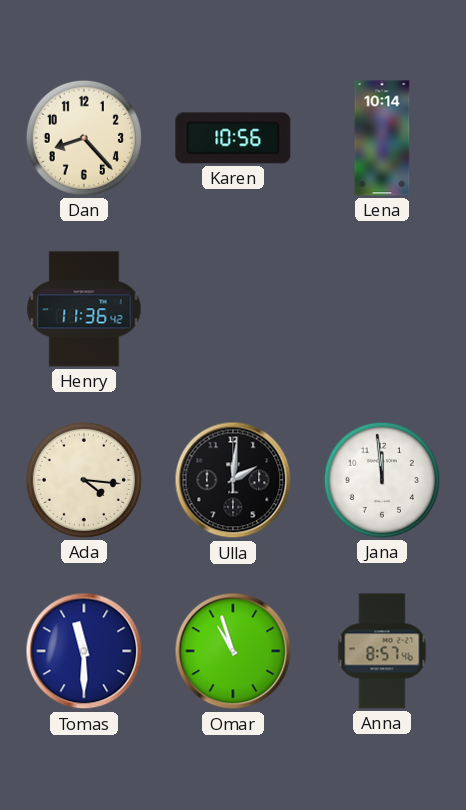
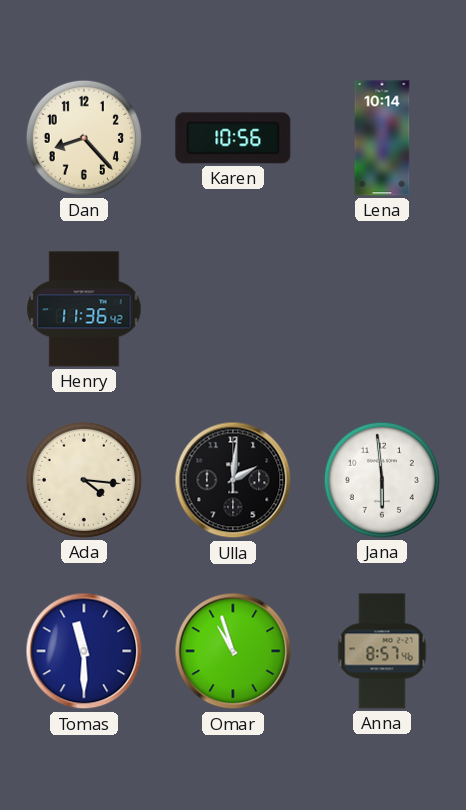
Jana: 11:59 -> 5:59
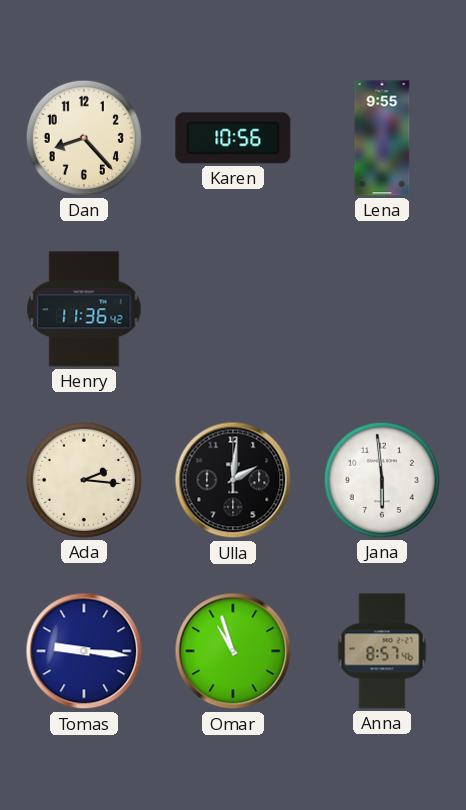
Lena: 10:14 -> 9:55
Ada: 4:16 -> 2:16
Tomas: 11:30 -> 9:16
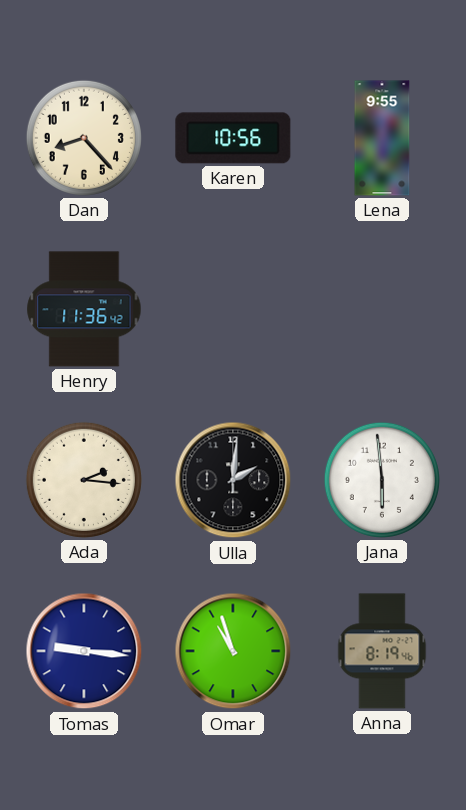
Anna: 8:57 -> 8:19
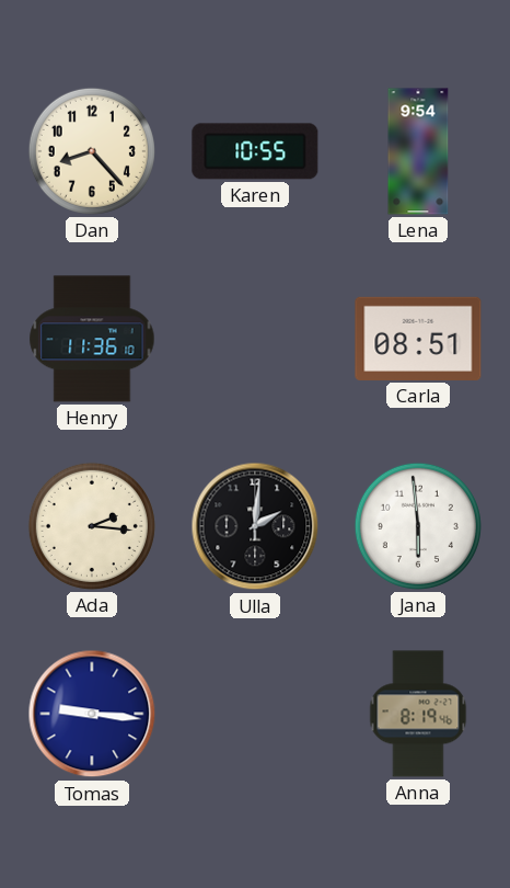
Karen: 10:56 -> 10:55
Lena: 9:55 -> 9:54
Henry: 11:36:42 -> 11:36:10
Carla: none -> 08:51
Omar: 10:57 -> none
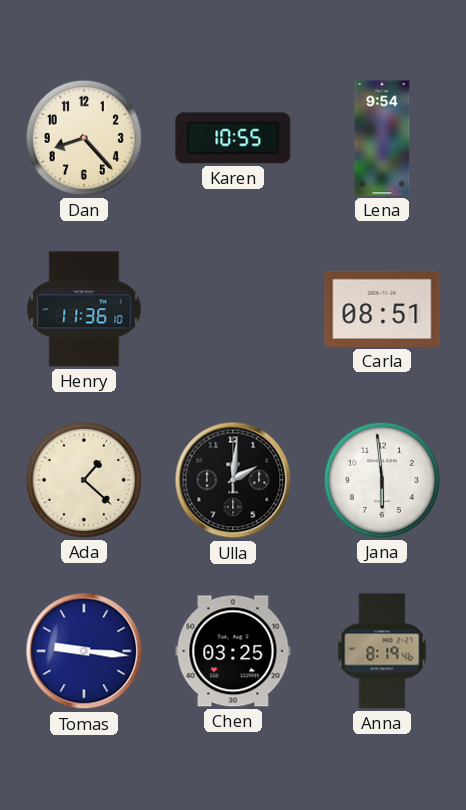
Ada: 2:16 -> 1:22
Chen: none -> 03:25
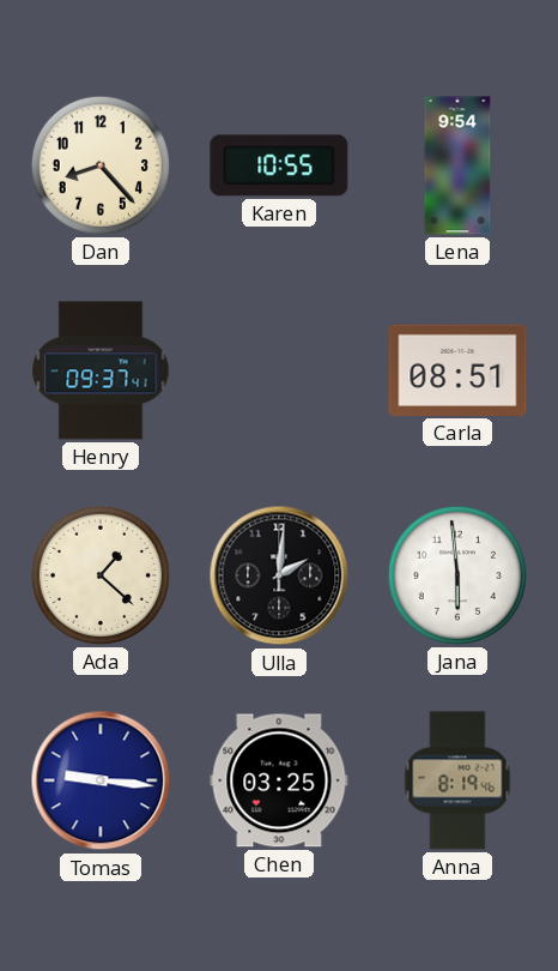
Henry: 11:36 -> 09:37
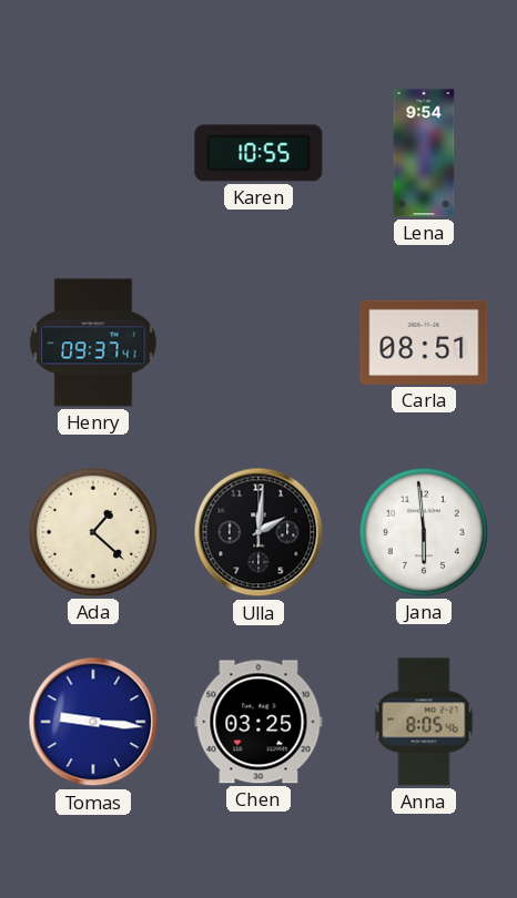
Dan: 8:23 -> none
Anna: 8:19 -> 8:05
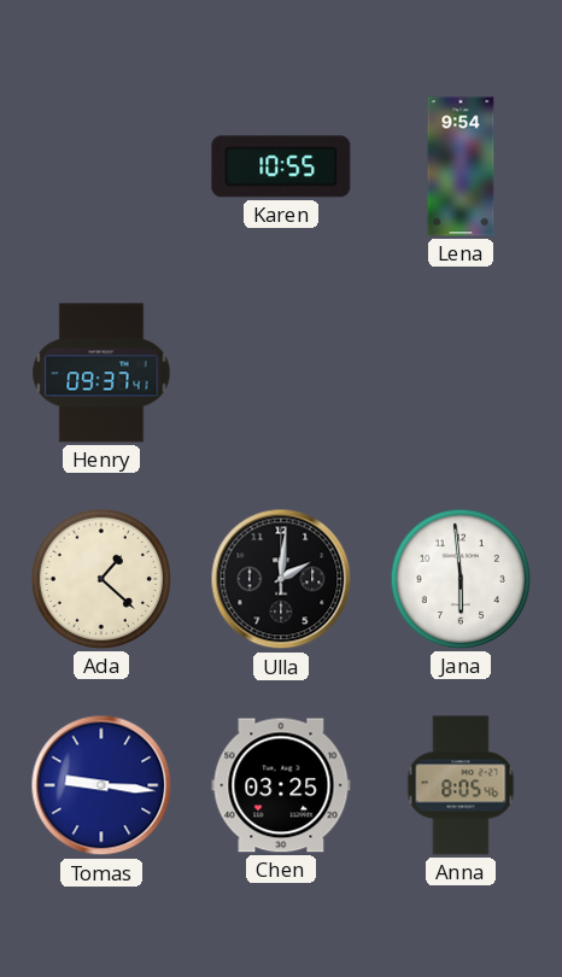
Carla: 08:51 -> none
